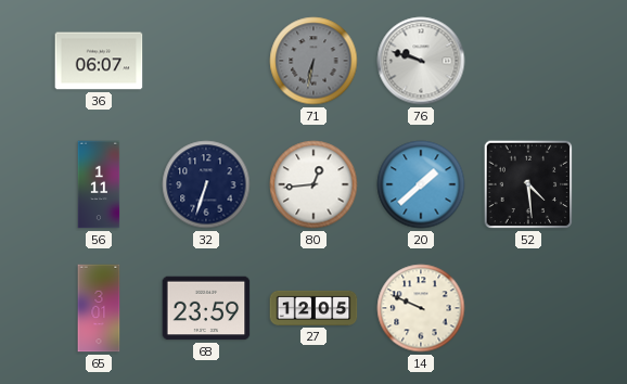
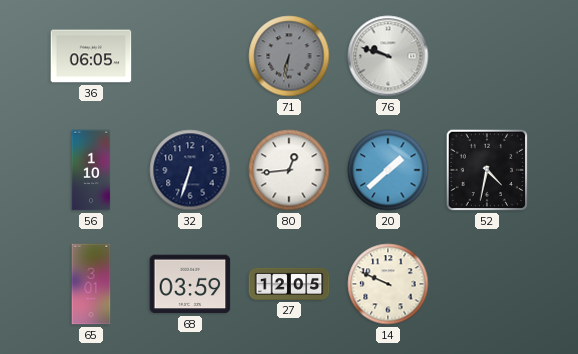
36: 06:07 -> 06:05
56: 1:11 -> 1:10
52: 4:29 -> 4:32
68: 23:59 -> 03:59
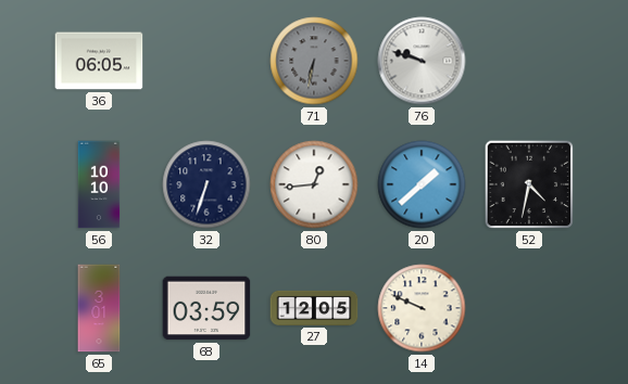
56: 1:10 -> 10:10
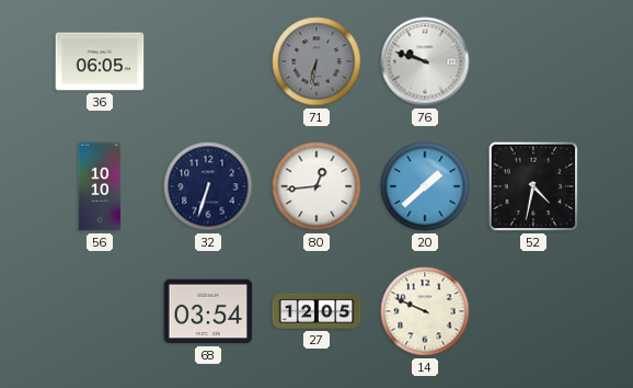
65: 3:01 -> none
68: 03:59 -> 03:54
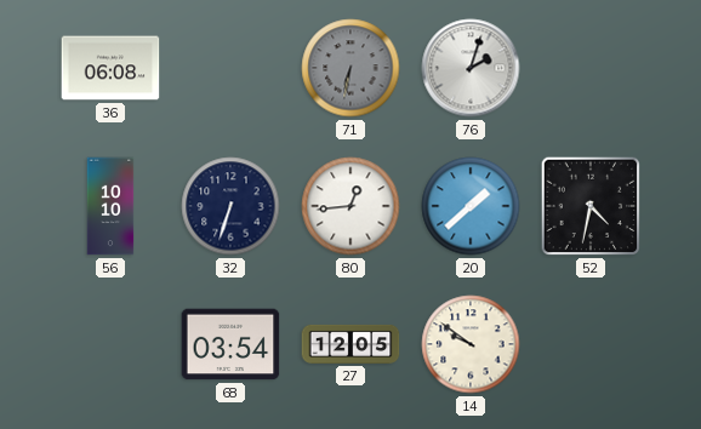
36: 06:05 -> 06:08
76: 9:48 -> 2:03
14: 9:49 -> 9:51
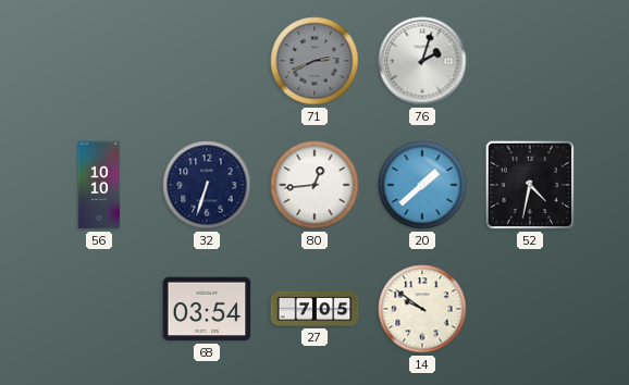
36: 06:08 -> none
71: 6:32 -> 2:41
27: 12:05 -> 7:05
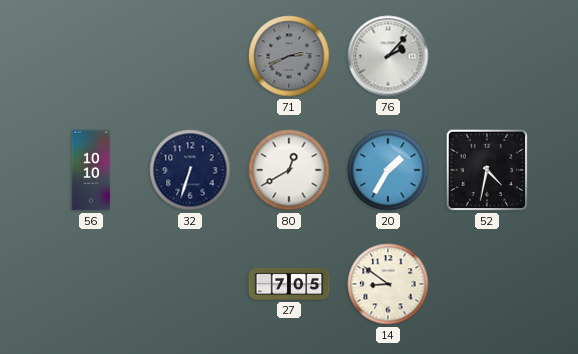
76: 2:03 -> 2:07
80: 12:44 -> 12:40
20: 1:38 -> 1:35
68: 03:54 -> none
14: 9:51 -> 8:51
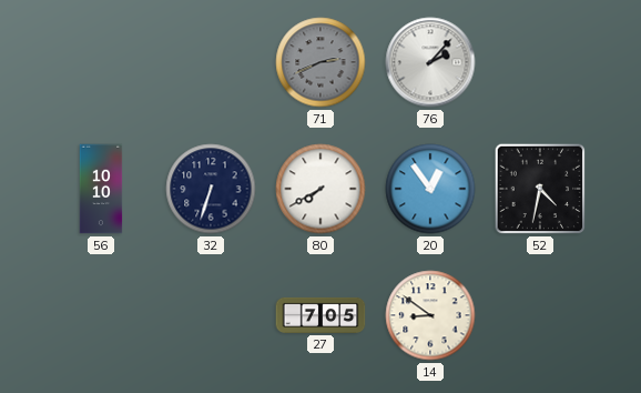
80: 12:40 -> 7:40
20: 1:35 -> 12:54
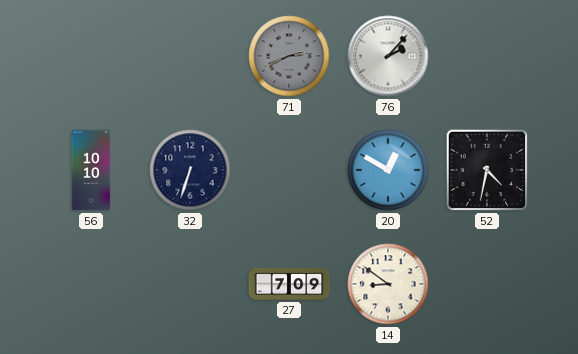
80: 7:40 -> none
20: 12:54 -> 12:50
27: 7:05 -> 7:09
